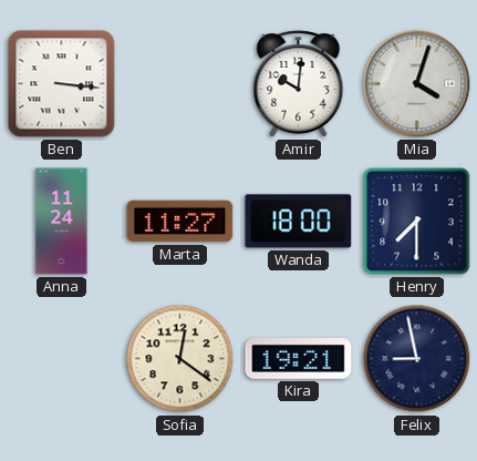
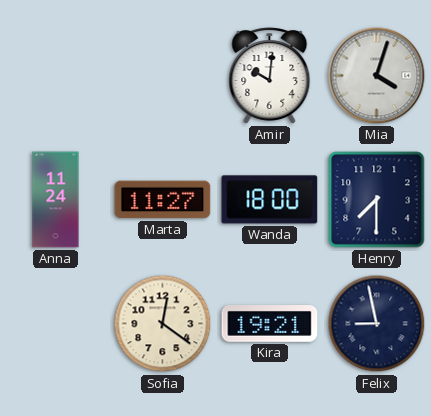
Ben: 3:16 -> none
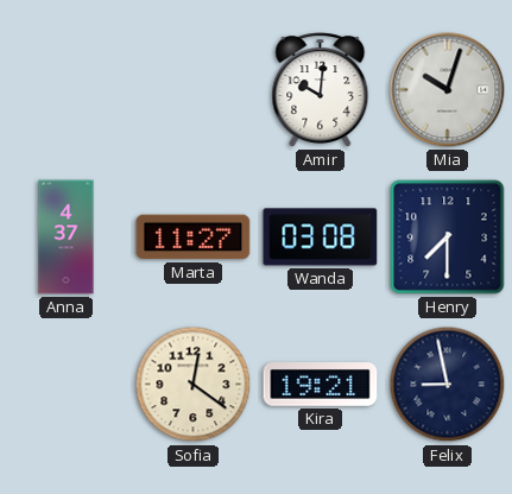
Mia: 4:03 -> 10:03
Anna: 11:24 -> 4:37
Wanda: 18:00 -> 03:08
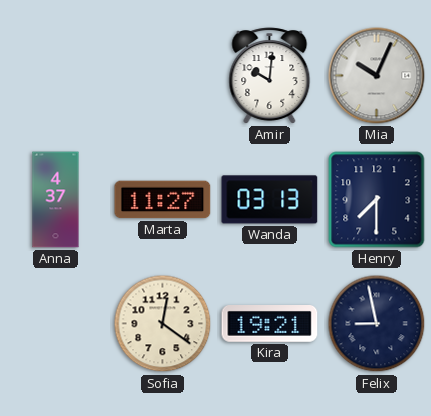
Mia: 10:03 -> 10:04
Wanda: 03:08 -> 03:13
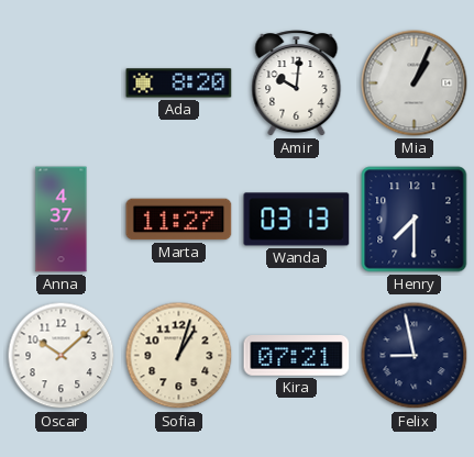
Ada: none -> 8:20
Mia: 10:04 -> 1:04
Oscar: none -> 10:08
Sofia: 12:21 -> 1:03
Kira: 19:21 -> 07:21
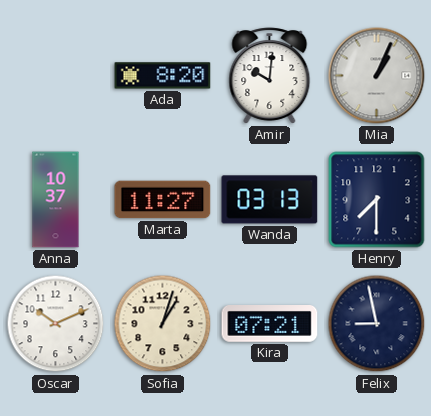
Anna: 4:37 -> 10:37
Oscar: 10:08 -> 10:11
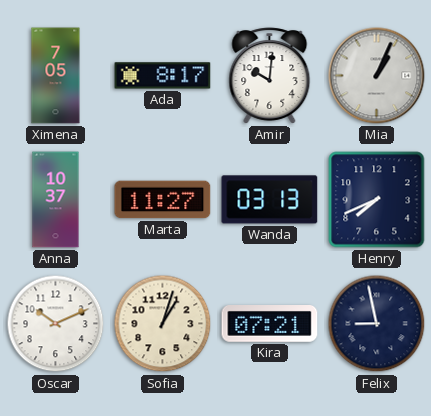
Ximena: none -> 7:05
Ada: 8:20 -> 8:17
Henry: 7:30 -> 7:41
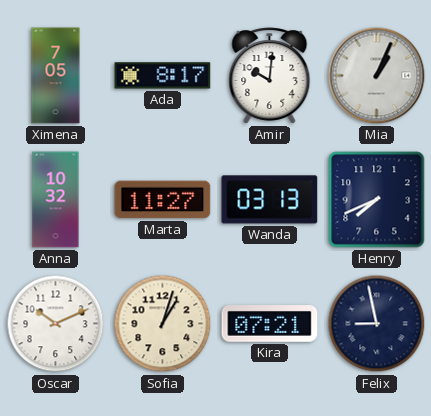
Anna: 10:37 -> 10:32
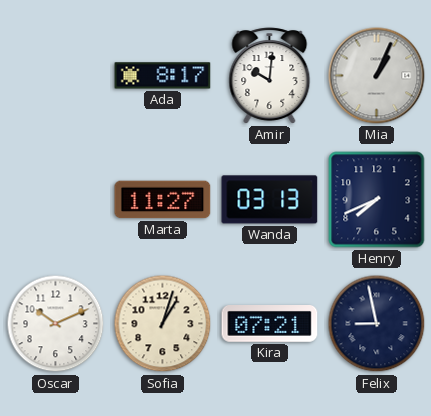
Ximena: 7:05 -> none
Anna: 10:32 -> none
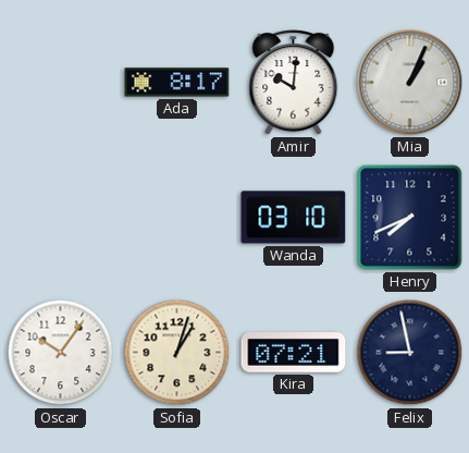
Marta: 11:27 -> none
Wanda: 03:13 -> 03:10
Oscar: 10:11 -> 10:06
